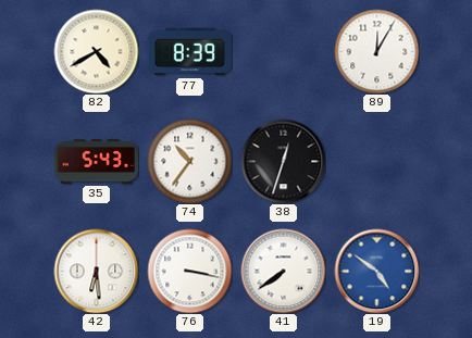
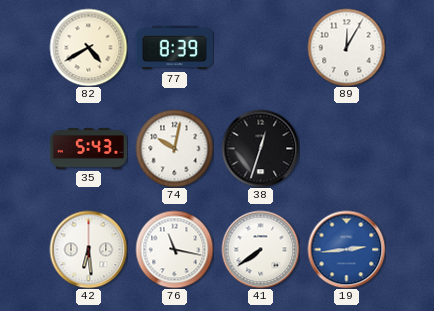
74: 10:36 -> 10:02
76: 3:17 -> 11:17
19: 4:51 -> 2:44
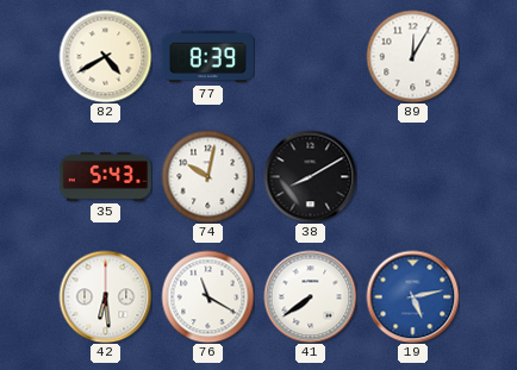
38: 12:33 -> 8:10
76: 11:17 -> 11:20
19: 2:44 -> 5:13
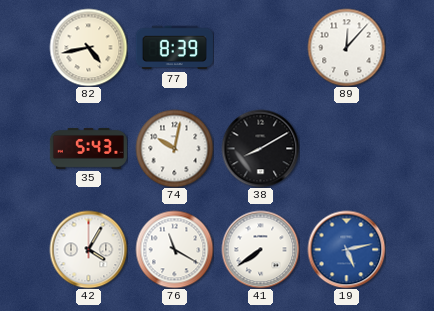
82: 4:40 -> 4:43
89: 12:05 -> 12:07
42: 6:29 -> 4:05
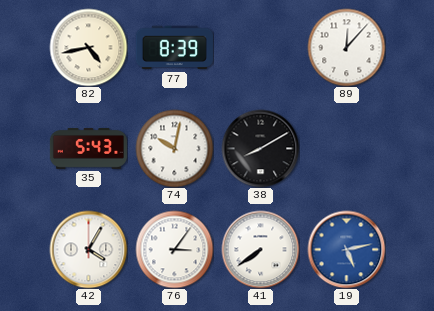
76: 11:20 -> 3:06
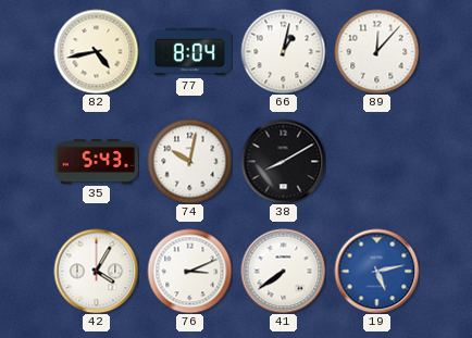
77: 8:39 -> 8:04
66: none -> 1:02
76: 3:06 -> 3:11
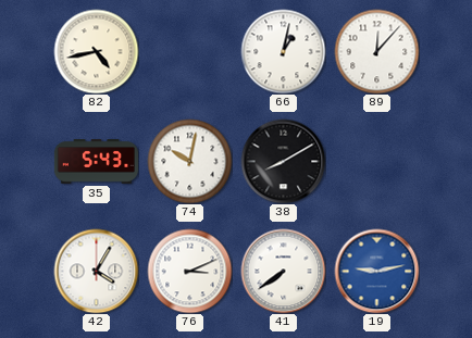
77: 8:04 -> none
19: 5:13 -> 9:13
